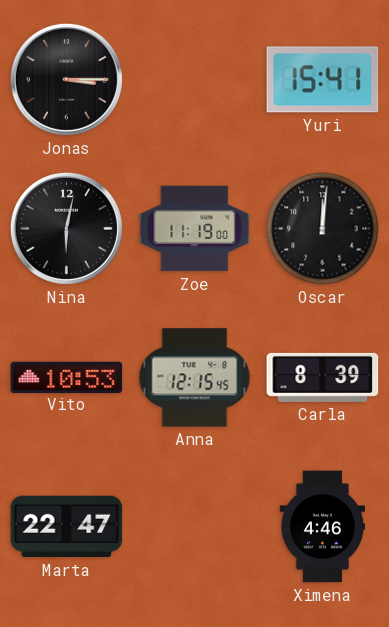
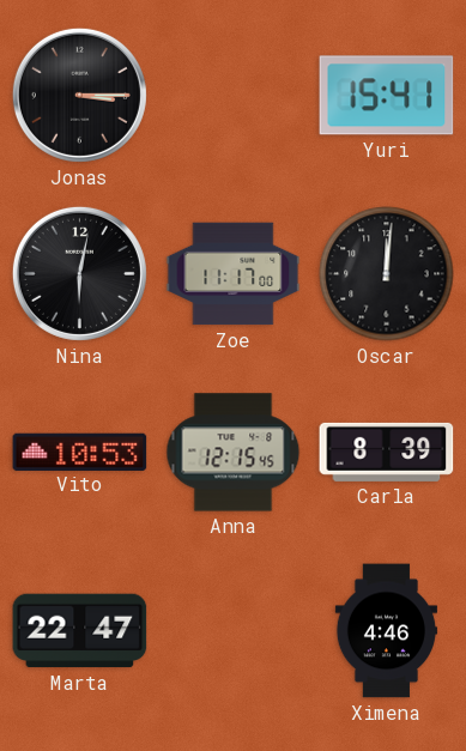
Zoe: 11:19 -> 11:17
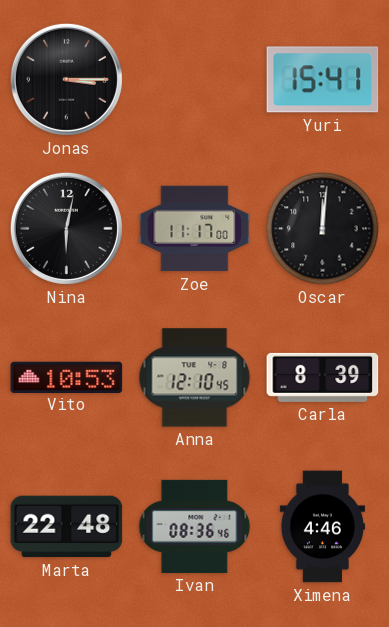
Anna: 12:15 -> 12:10
Marta: 22:47 -> 22:48
Ivan: none -> 08:36
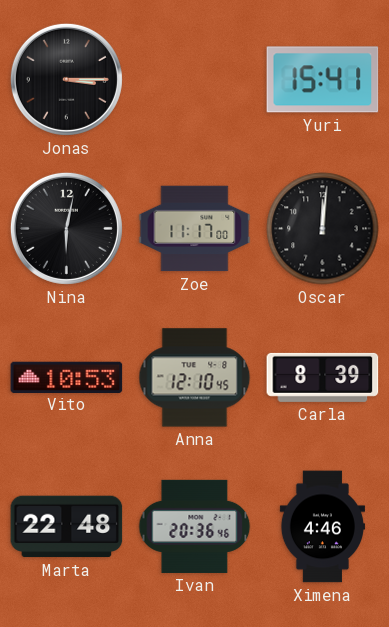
Ivan: 08:36 -> 20:36
